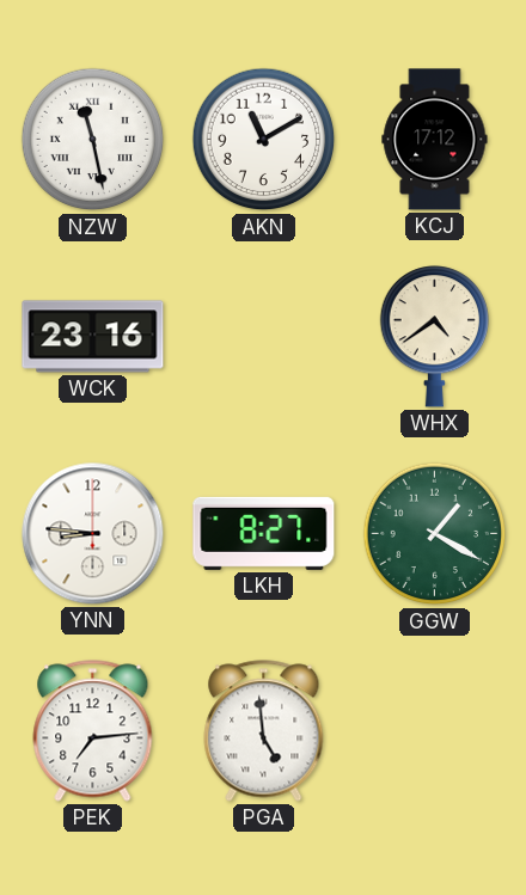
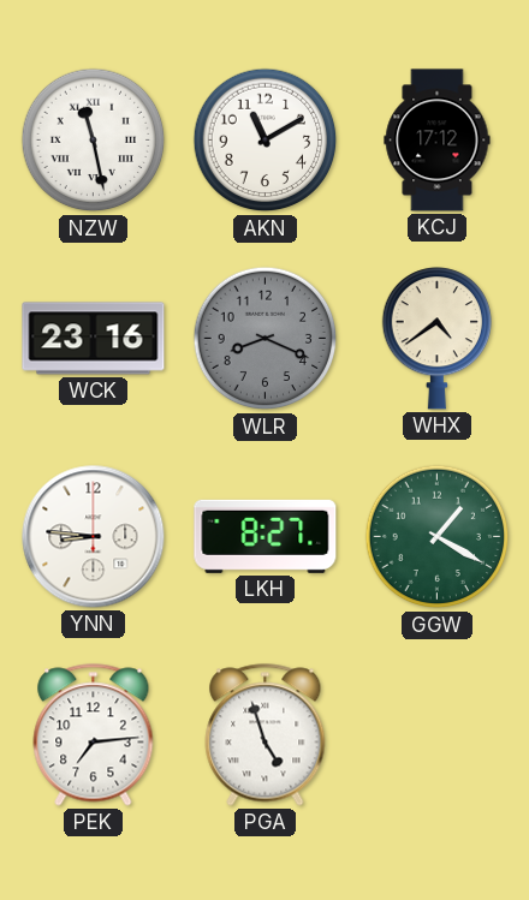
WLR: none -> 8:19
PGA: 4:59 -> 4:57
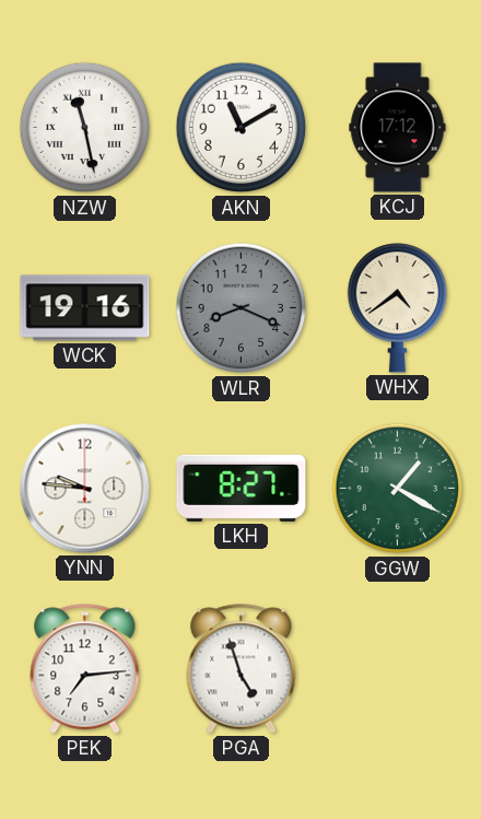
WCK: 23:16 -> 19:16
YNN: 8:46 -> 9:46
